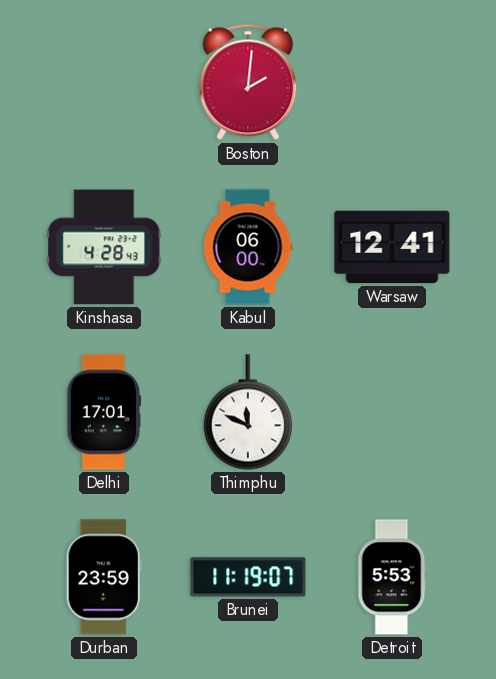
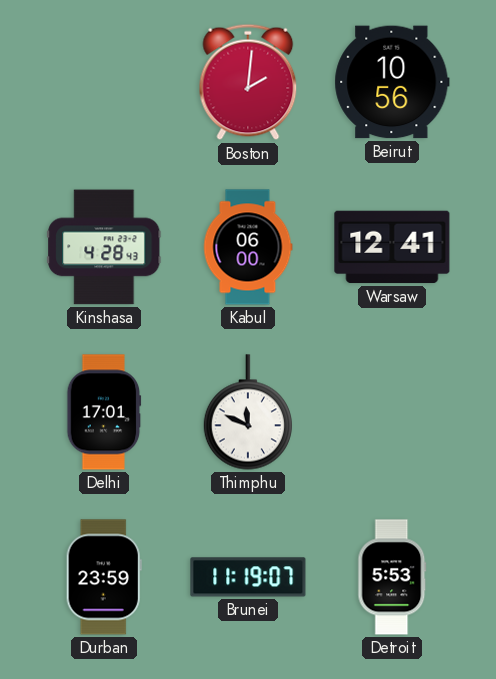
Beirut: none -> 10:56
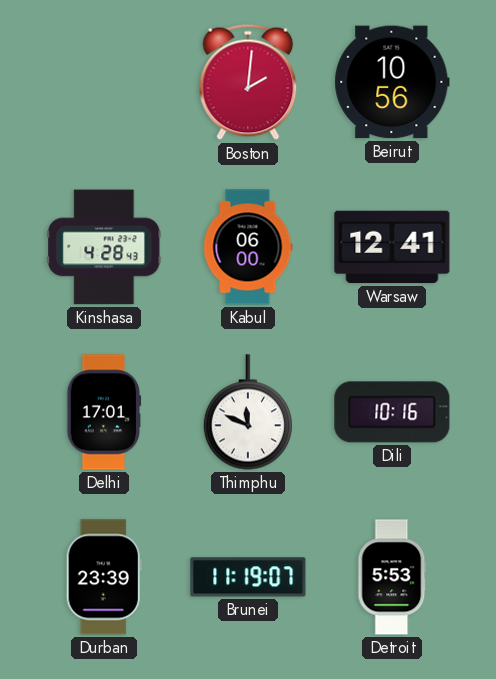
Dili: none -> 10:16
Durban: 23:59 -> 23:39
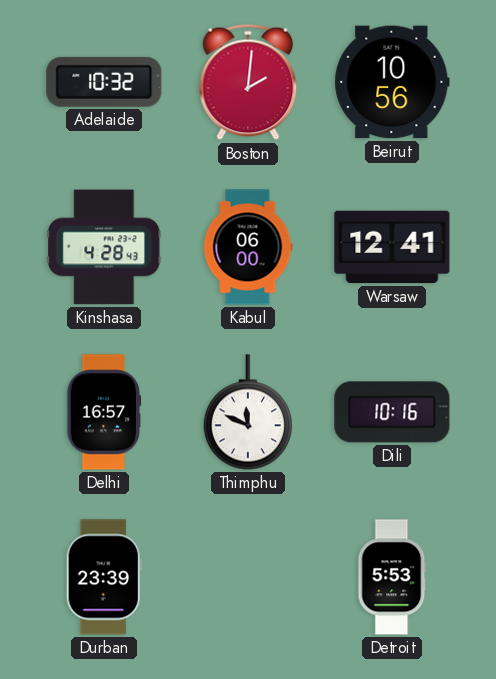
Adelaide: none -> 10:32
Delhi: 17:01 -> 16:57
Brunei: 11:19 -> none
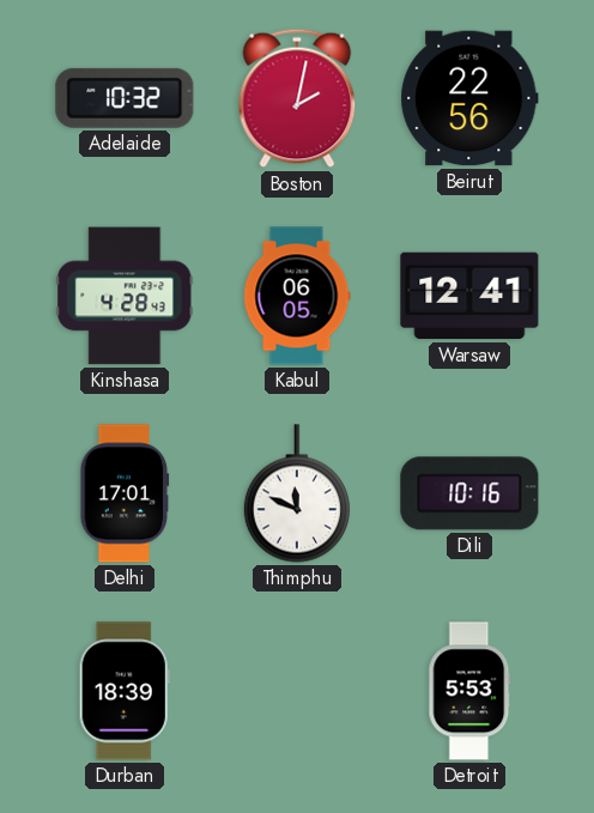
Boston: 2:01 -> 2:02
Beirut: 10:56 -> 22:56
Kabul: 06:00 -> 06:05
Delhi: 16:57 -> 17:01
Durban: 23:39 -> 18:39
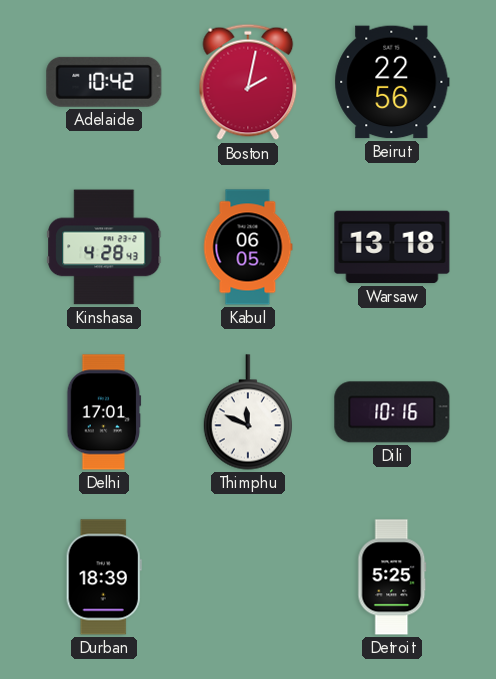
Adelaide: 10:32 -> 10:42
Warsaw: 12:41 -> 13:18
Detroit: 5:53 -> 5:25
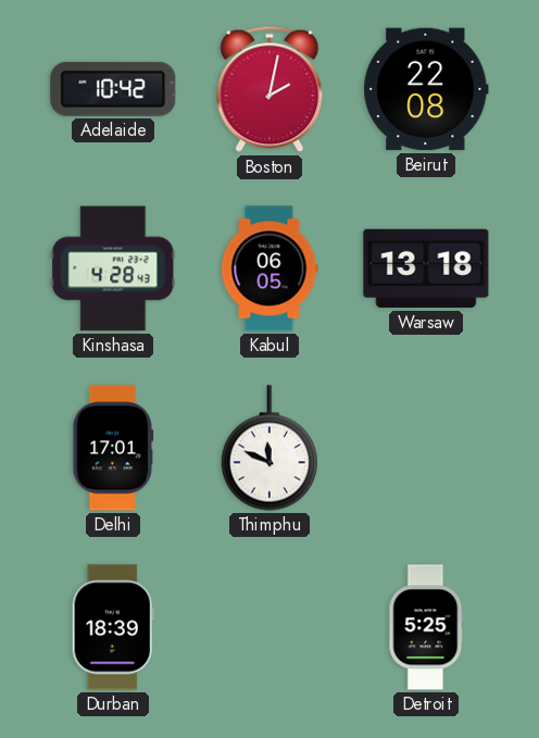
Beirut: 22:56 -> 22:08
Dili: 10:16 -> none
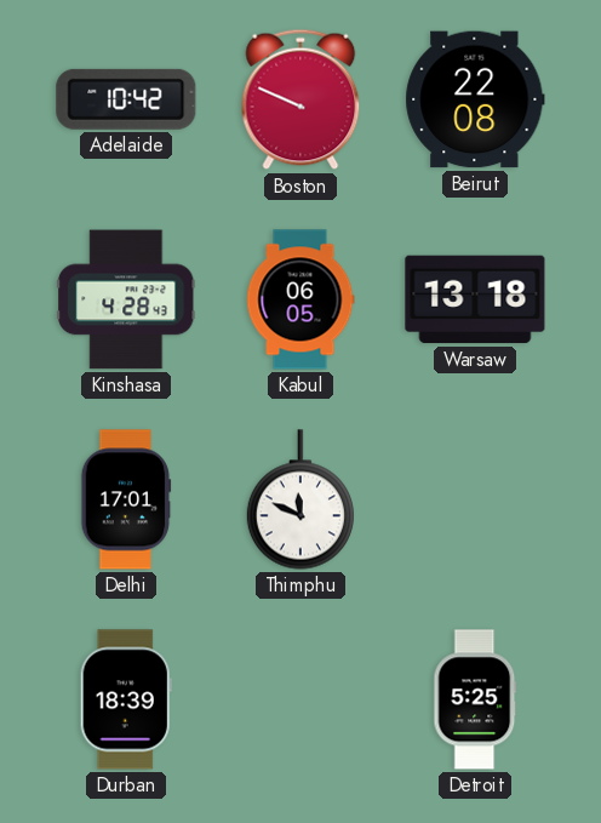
Boston: 2:02 -> 9:49
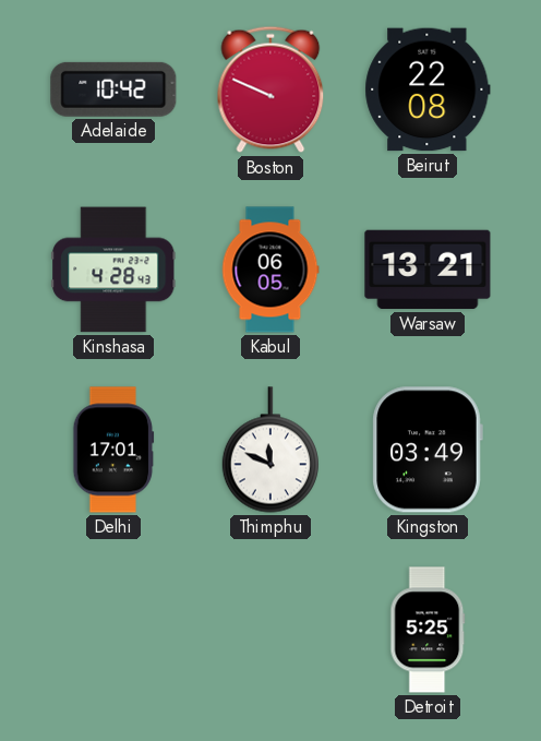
Warsaw: 13:18 -> 13:21
Kingston: none -> 03:49
Durban: 18:39 -> none
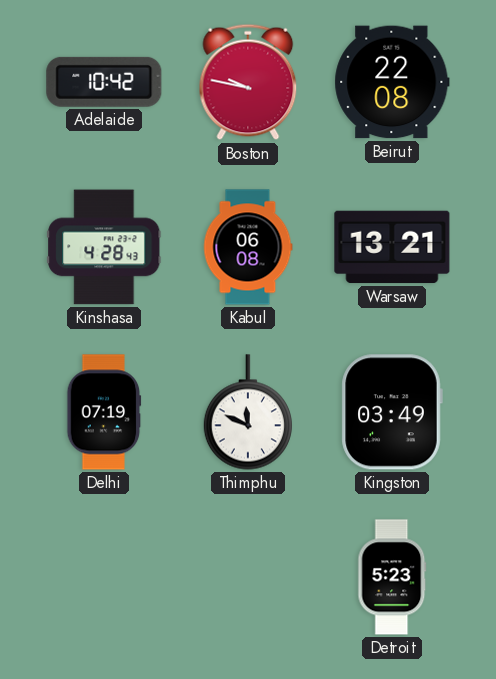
Boston: 9:49 -> 9:47
Kabul: 06:05 -> 06:08
Delhi: 17:01 -> 07:19
Detroit: 5:25 -> 5:23
